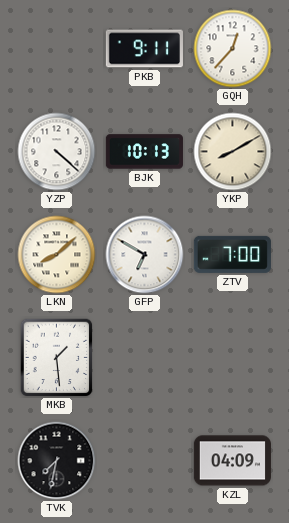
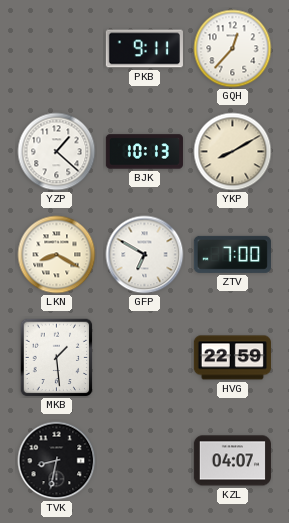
YZP: 4:22 -> 1:22
LKN: 8:08 -> 8:20
HVG: none -> 22:59
TVK: 7:32 -> 8:32
KZL: 04:09 -> 04:07
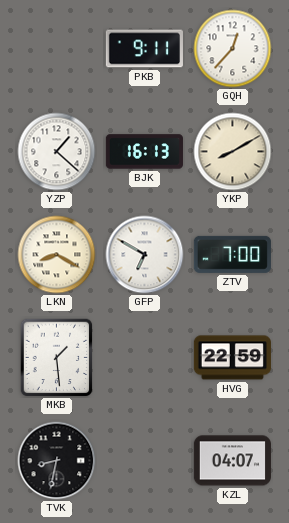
BJK: 10:13 -> 16:13
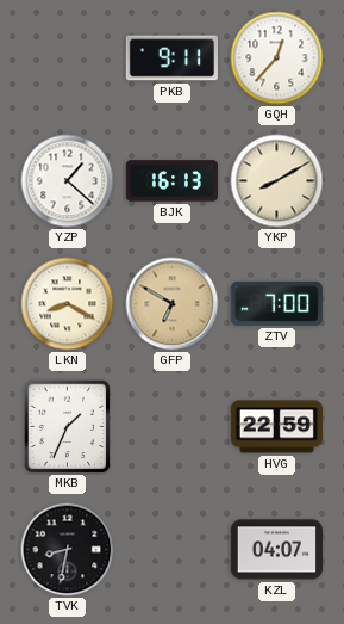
GFP dial: white -> champagne
MKB: 1:29 -> 1:34
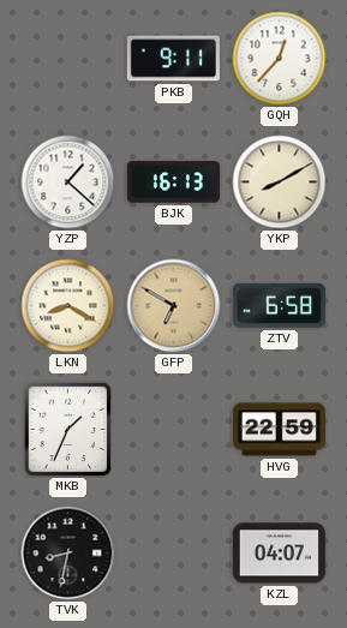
ZTV: 7:00 -> 6:58
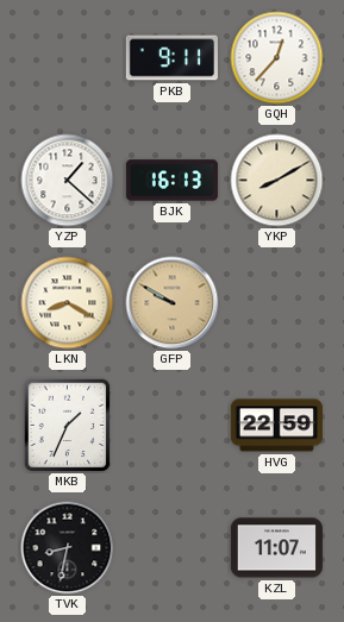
GFP: 6:50 -> 9:50
ZTV: 6:58 -> none
KZL: 04:07 -> 11:07
